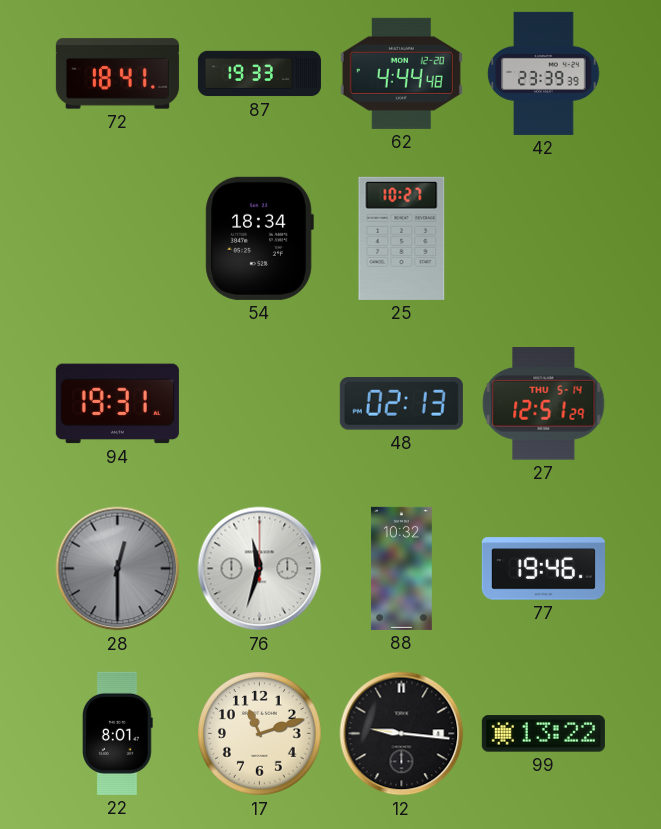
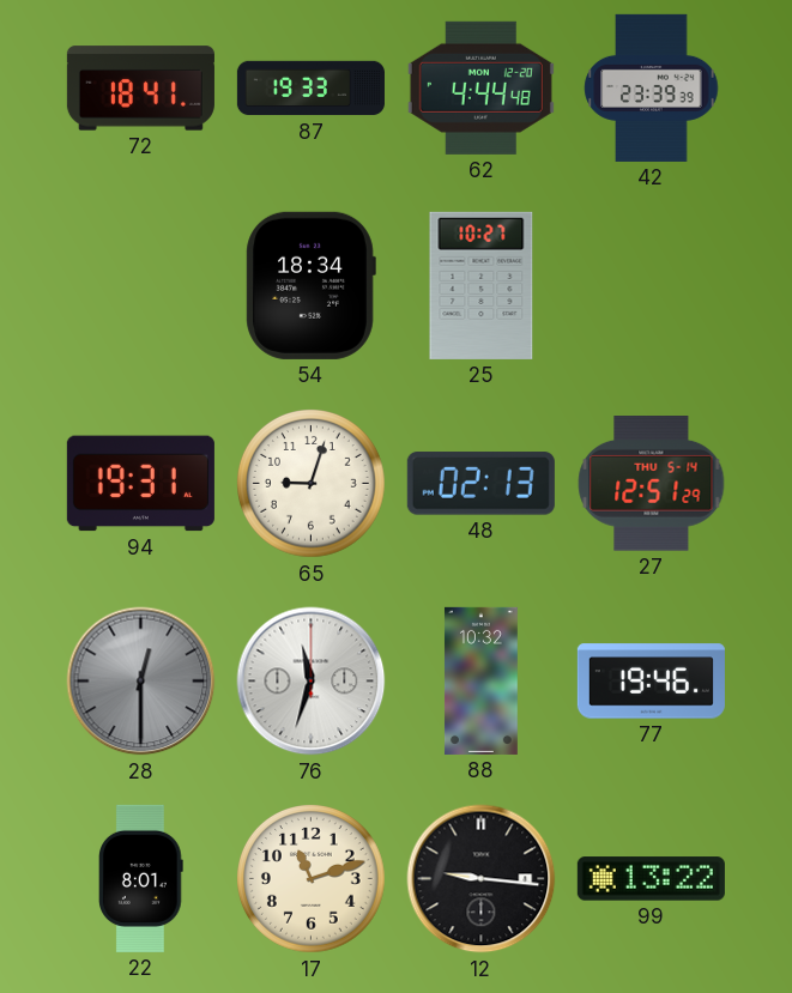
65: none -> 9:03
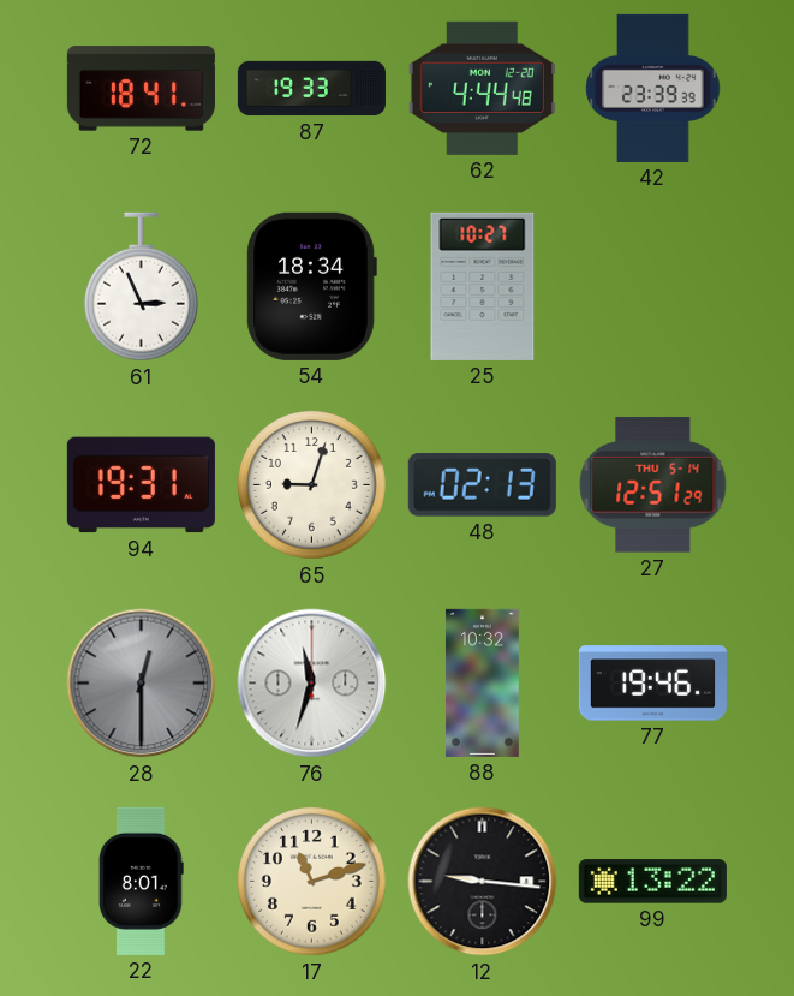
61: none -> 2:56
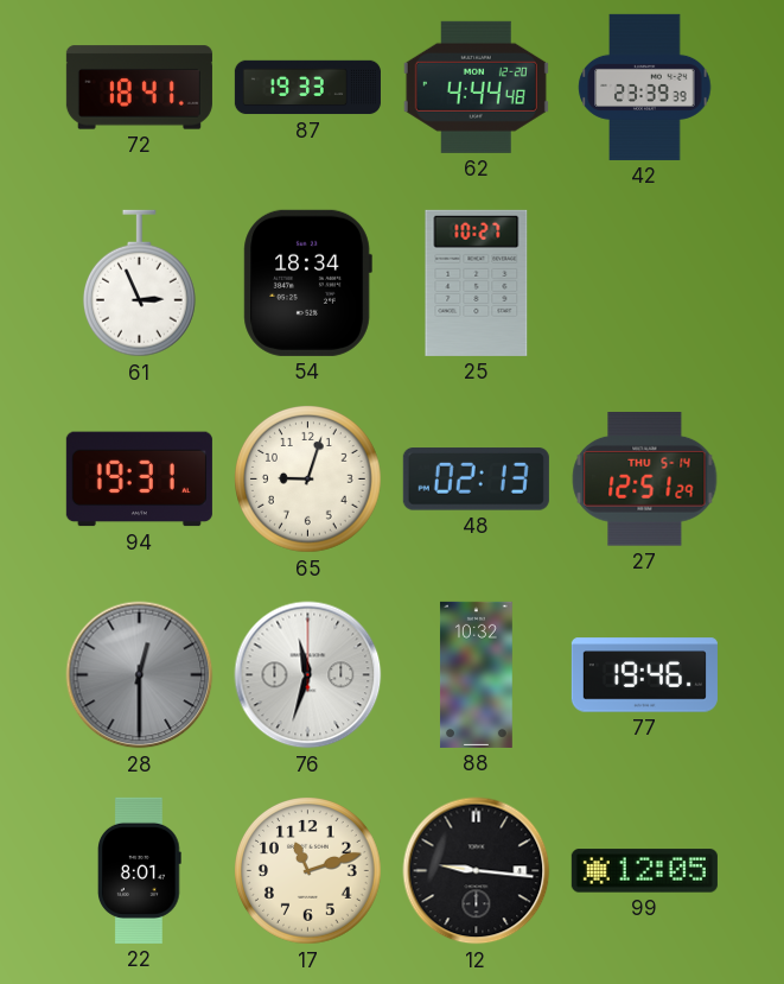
99: 13:22 -> 12:05
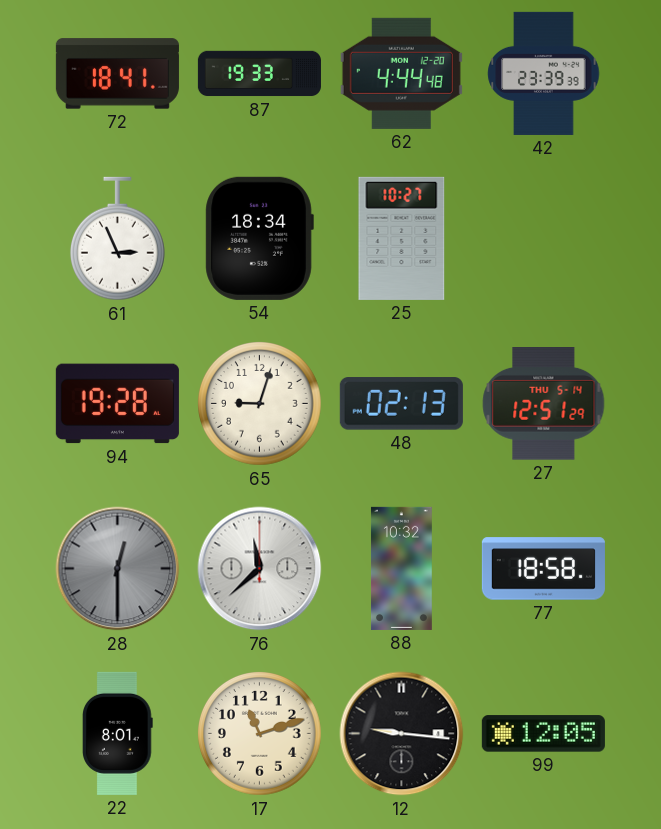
94: 19:31 -> 19:28
76: 11:33 -> 11:38
77: 19:46 -> 18:58
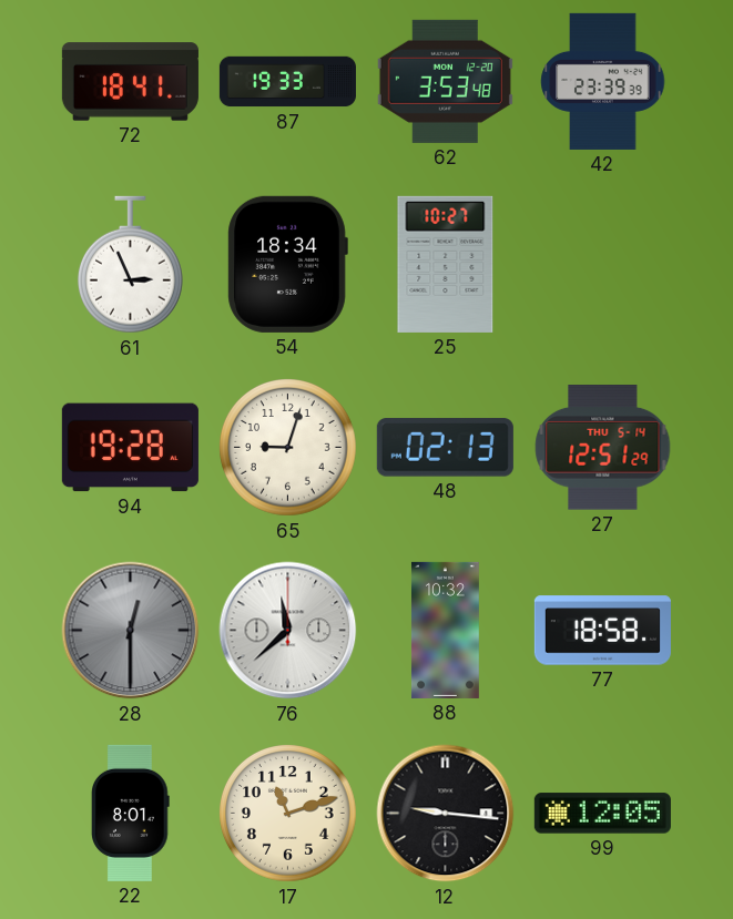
62: 4:44 -> 3:53
